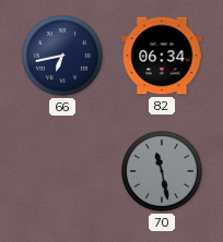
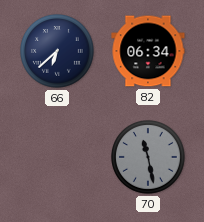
66: 6:43 -> 6:38
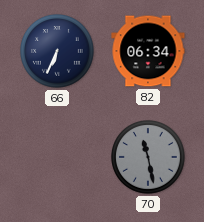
66: 6:38 -> 6:34
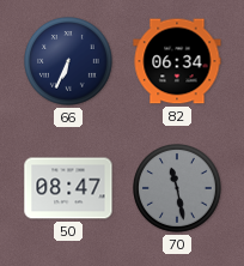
50: none -> 08:47
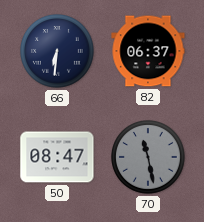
66: 6:34 -> 6:31
82: 06:34 -> 06:37
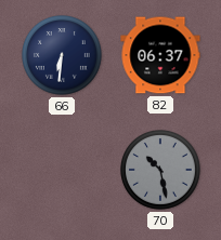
50: 08:47 -> none
70: 11:28 -> 10:28
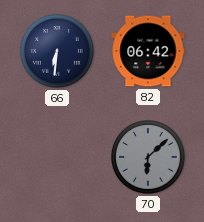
82: 06:37 -> 06:42
70: 10:28 -> 6:08
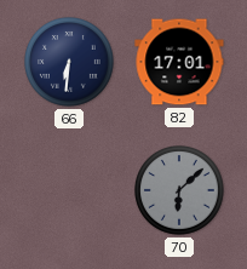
82: 06:42 -> 17:01
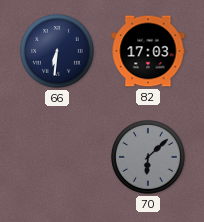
82: 17:01 -> 17:03
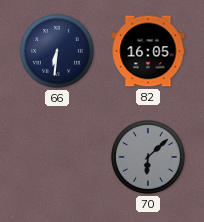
82: 17:03 -> 16:05
